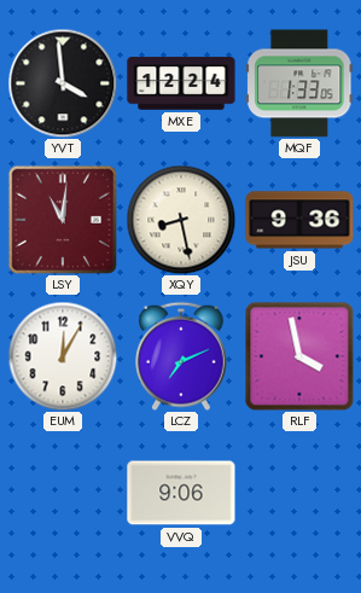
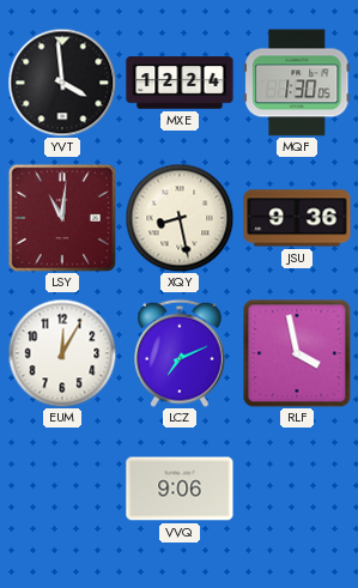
MQF: 1:33 -> 1:30
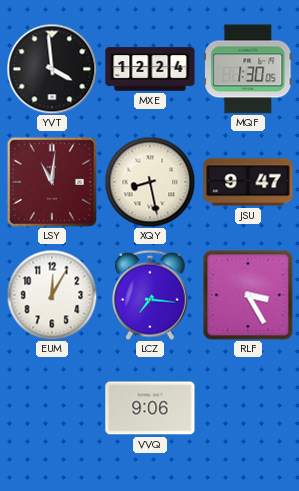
JSU: 9:36 -> 9:47
LCZ: 7:11 -> 7:16
RLF: 3:58 -> 3:25
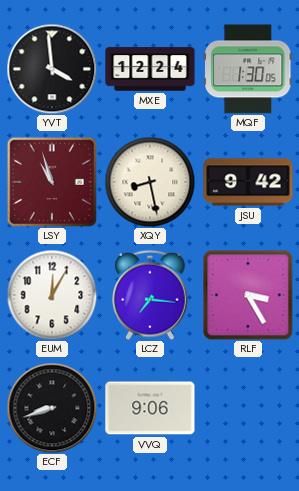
LSY: 11:01 -> 10:57
JSU: 9:47 -> 9:42
ECF: none -> 8:42
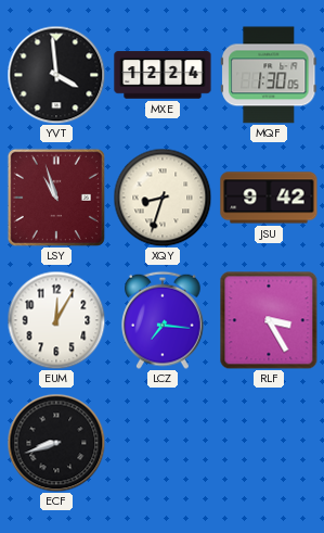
XQY: 8:28 -> 8:33
VVQ: 9:06 -> none
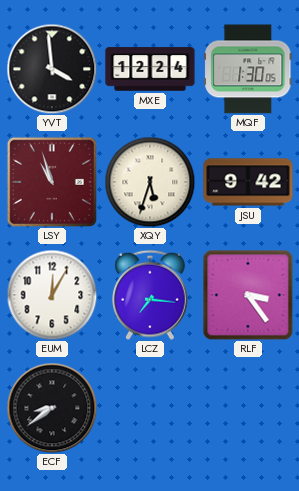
XQY: 8:33 -> 5:33
RLF: 3:25 -> 3:24
ECF: 8:42 -> 8:39
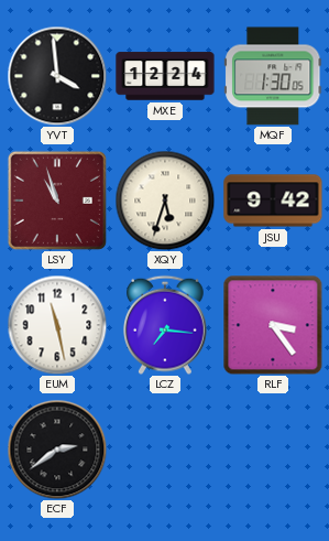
EUM: 12:05 -> 11:28
ECF: 8:39 -> 2:39
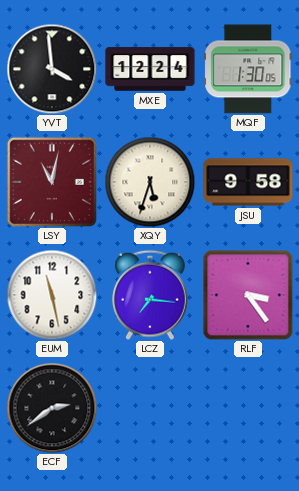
LSY: 10:57 -> 11:02
JSU: 9:42 -> 9:58
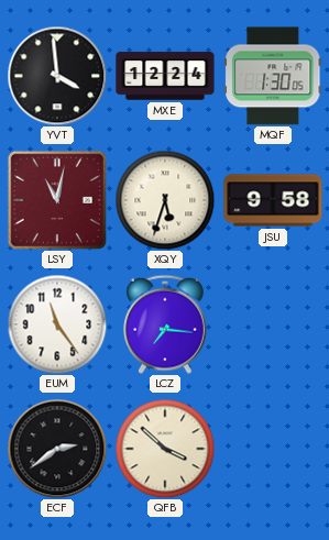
EUM: 11:28 -> 11:24
RLF: 3:24 -> none
QFB: none -> 3:52
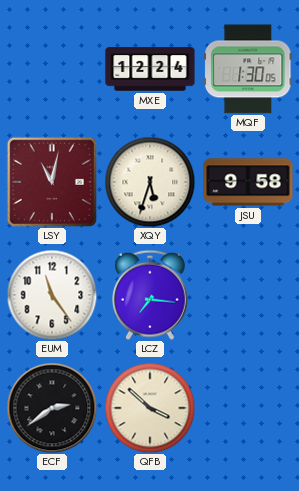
YVT: 3:59 -> none
